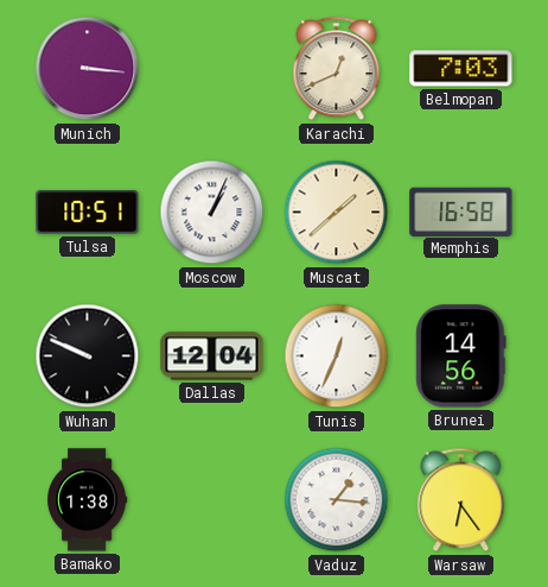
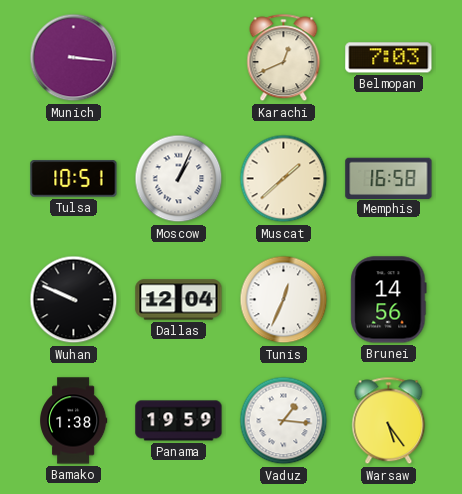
Panama: none -> 19:59
Warsaw: 6:24 -> 5:24
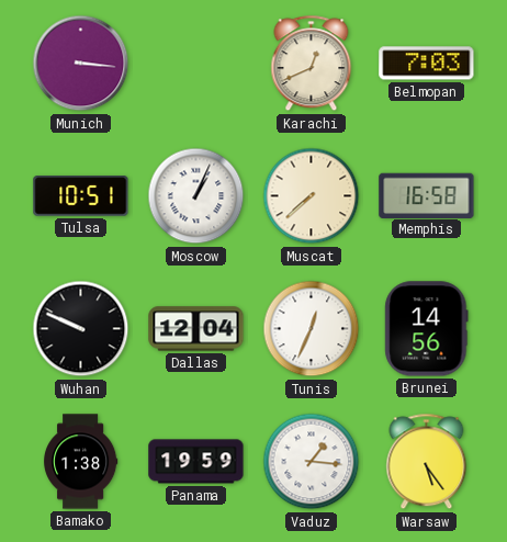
Muscat: 1:38 -> 7:38
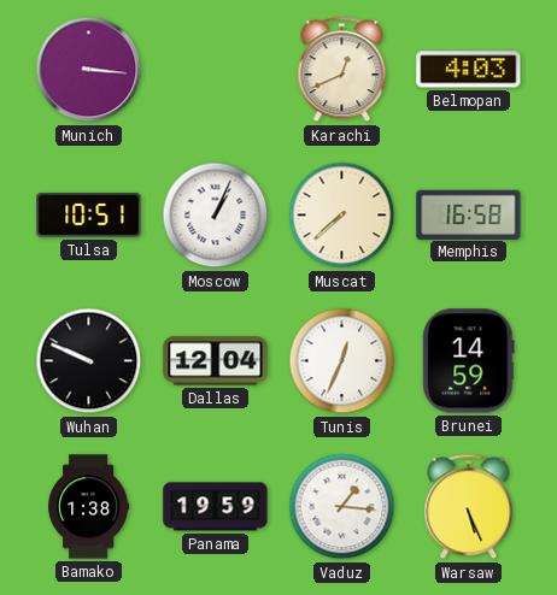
Belmopan: 7:03 -> 4:03
Brunei: 14:56 -> 14:59
Warsaw: 5:24 -> 5:26
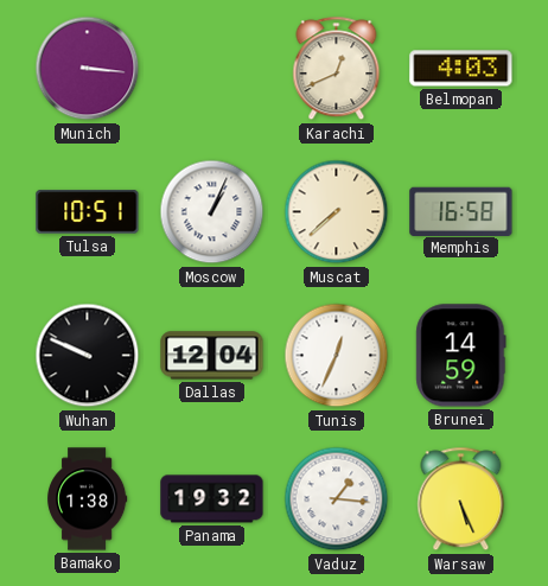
Panama: 19:59 -> 19:32
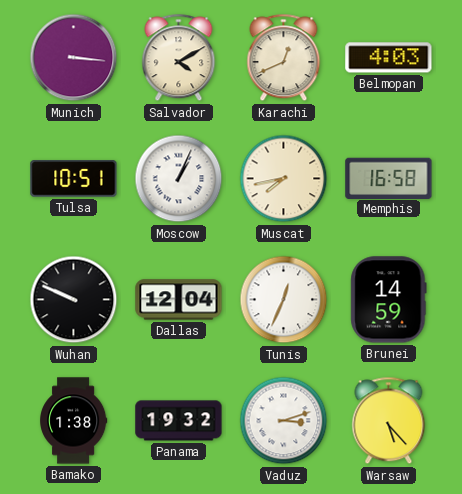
Salvador: none -> 4:10
Muscat: 7:38 -> 7:43
Vaduz: 1:16 -> 3:12
Warsaw: 5:26 -> 5:23
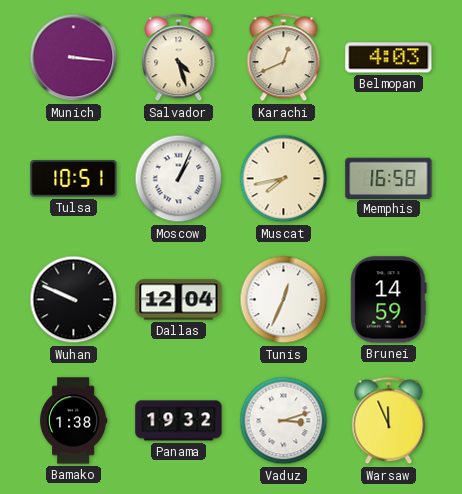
Salvador: 4:10 -> 4:27
Warsaw: 5:23 -> 11:56
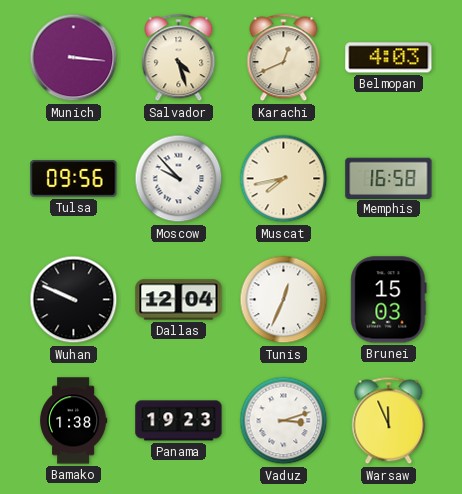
Tulsa: 10:51 -> 09:56
Moscow: 1:04 -> 9:53
Brunei: 14:59 -> 15:03
Panama: 19:32 -> 19:23
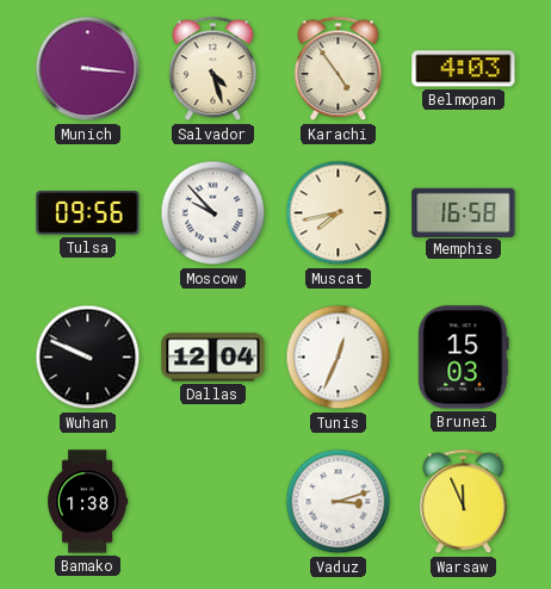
Karachi: 12:41 -> 4:54
Panama: 19:23 -> none
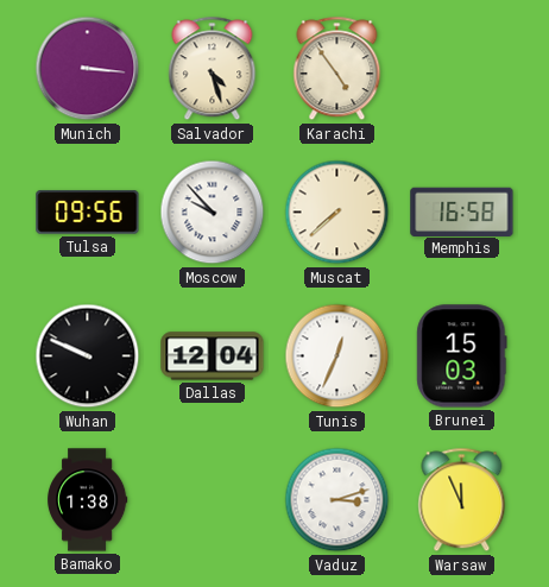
Belmopan: 4:03 -> none
Muscat: 7:43 -> 7:38
